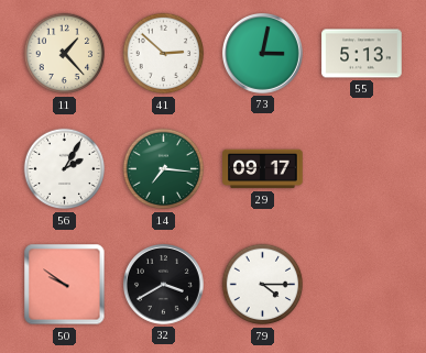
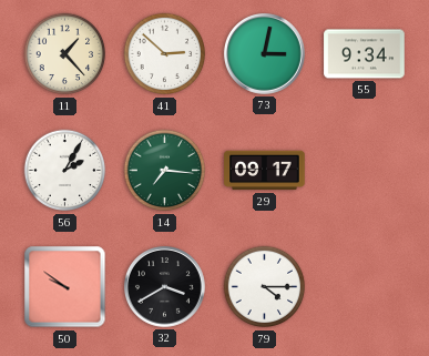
55: 5:13 -> 9:34
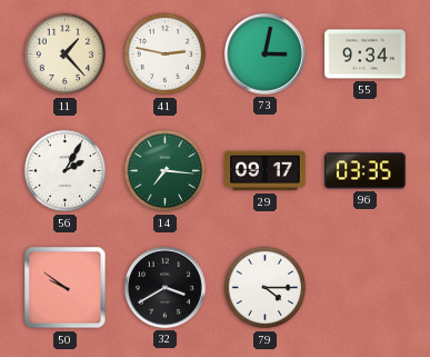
41: 2:52 -> 2:47
96: none -> 03:35
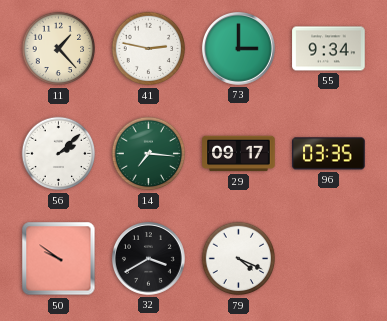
73: 3:02 -> 3:00
56: 2:05 -> 2:08
79: 4:15 -> 4:19
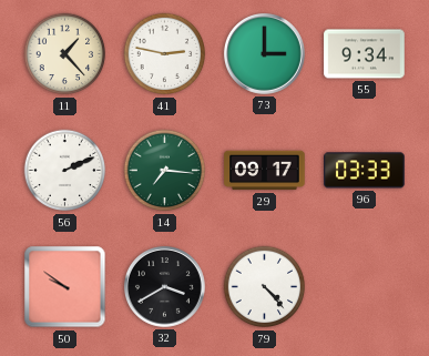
56: 2:08 -> 2:11
96: 03:35 -> 03:33
79: 4:19 -> 4:23
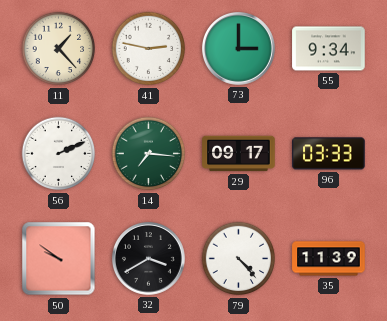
35: none -> 11:39
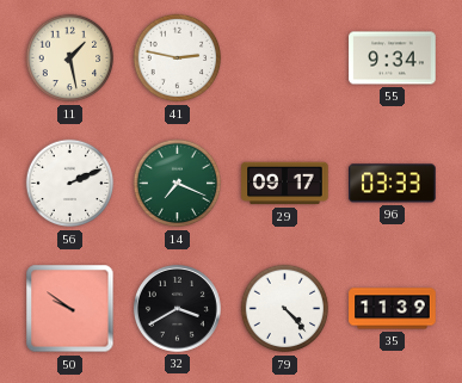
11: 1:23 -> 1:28
73: 3:00 -> none
14: 7:16 -> 7:19
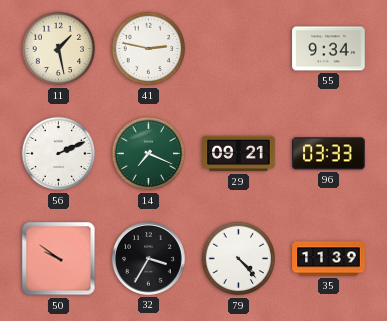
29: 09:17 -> 09:21
32: 3:40 -> 3:35
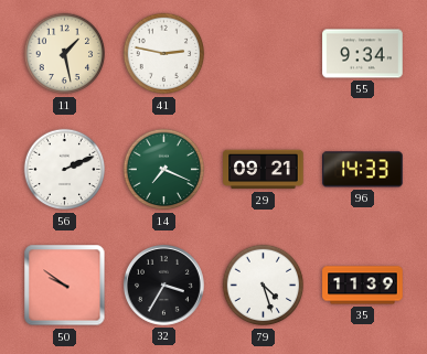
96: 03:33 -> 14:33
79: 4:23 -> 4:27
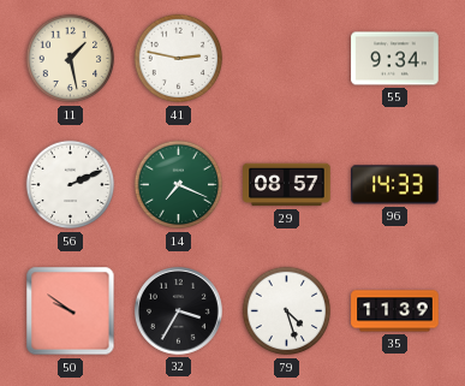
29: 09:21 -> 08:57
